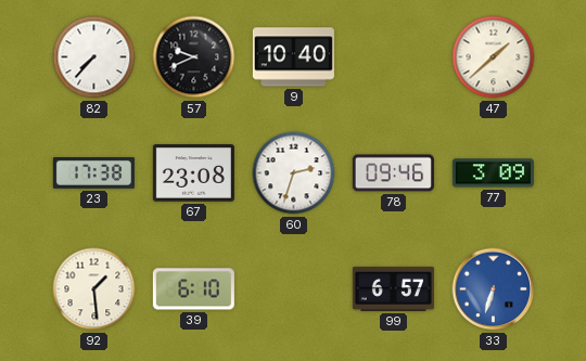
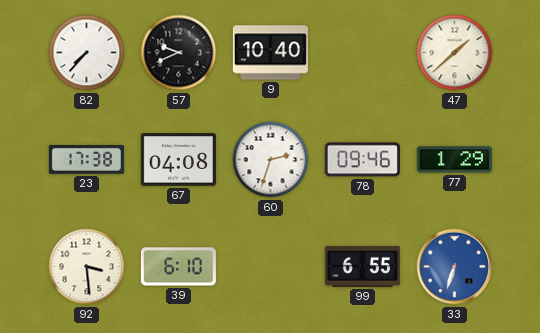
67: 23:08 -> 04:08
77: 3:09 -> 1:29
92: 1:29 -> 3:29
99: 6:57 -> 6:55
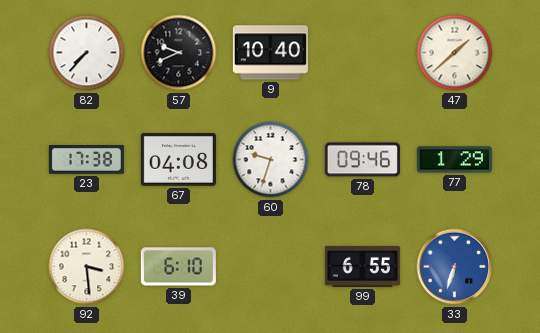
60: 2:33 -> 9:33
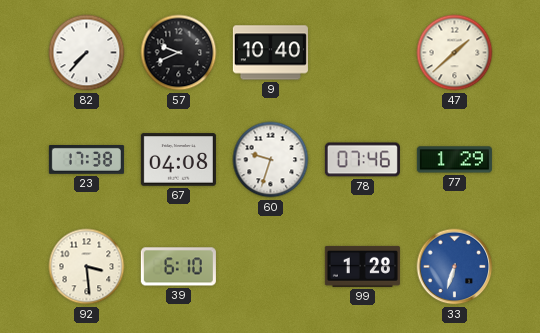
78: 09:46 -> 07:46
99: 6:55 -> 1:28
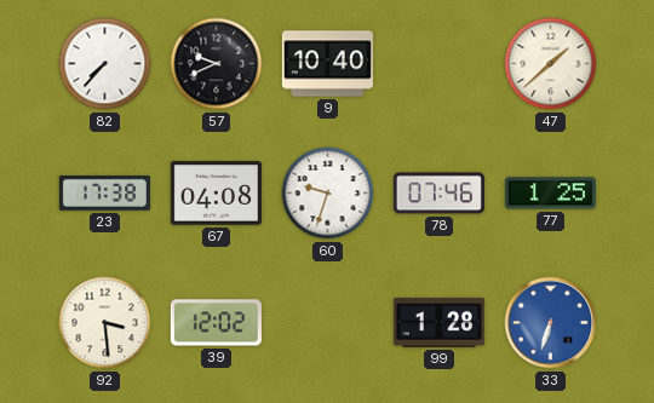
77: 1:29 -> 1:25
39: 6:10 -> 12:02
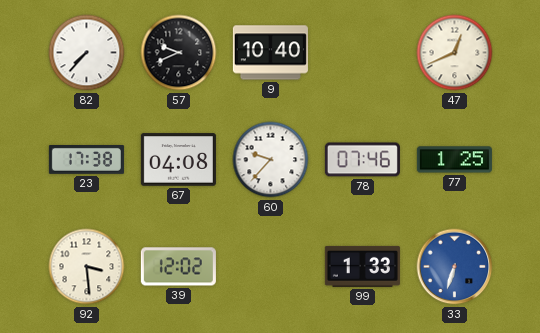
47: 1:38 -> 12:41
60: 9:33 -> 9:37
99: 1:28 -> 1:33
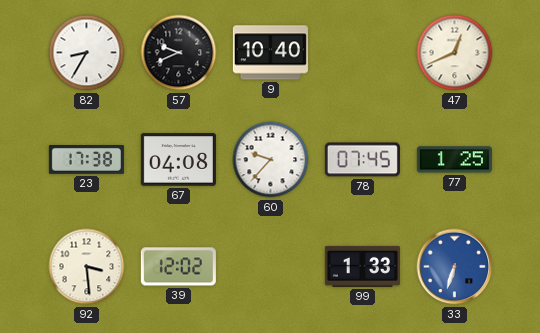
82: 7:37 -> 8:35
78: 07:46 -> 07:45
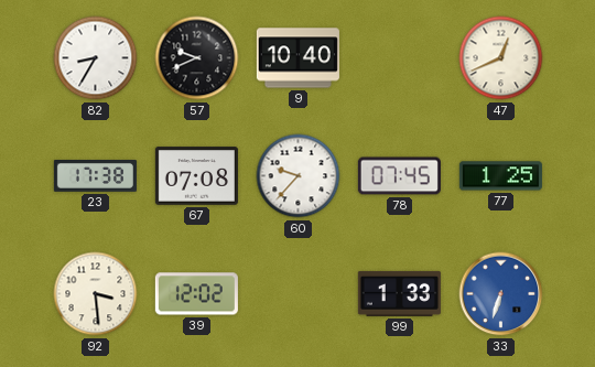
67: 04:08 -> 07:08
